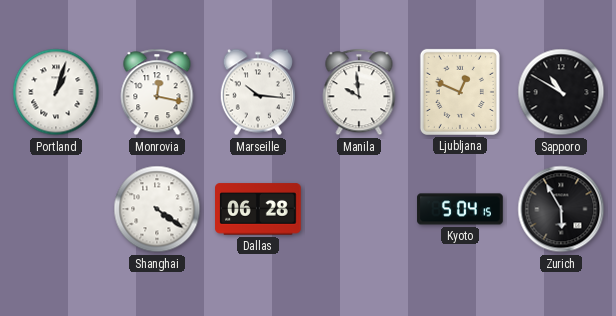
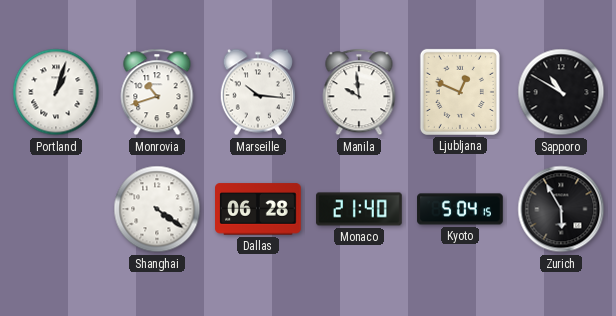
Monrovia: 12:17 -> 10:42
Monaco: none -> 21:40
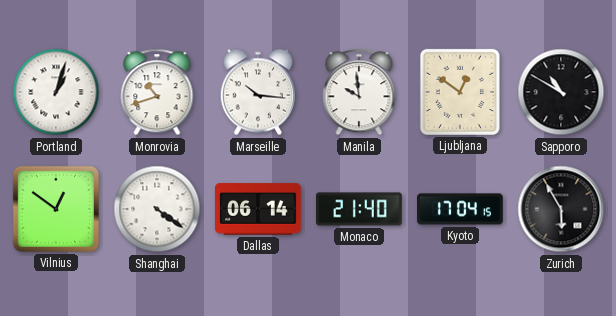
Ljubljana: 12:49 -> 12:51
Vilnius: none -> 12:51
Dallas: 06:28 -> 06:14
Kyoto: 5:04 -> 17:04
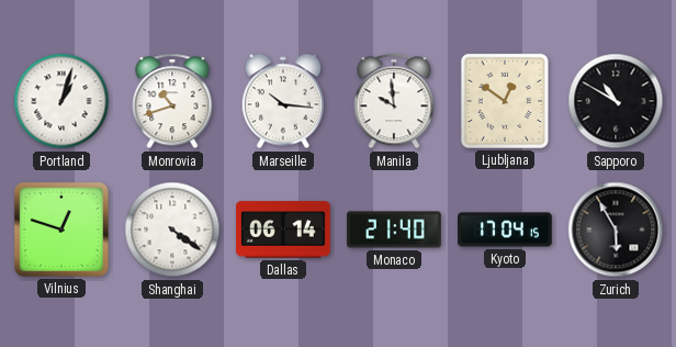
Vilnius: 12:51 -> 12:48
